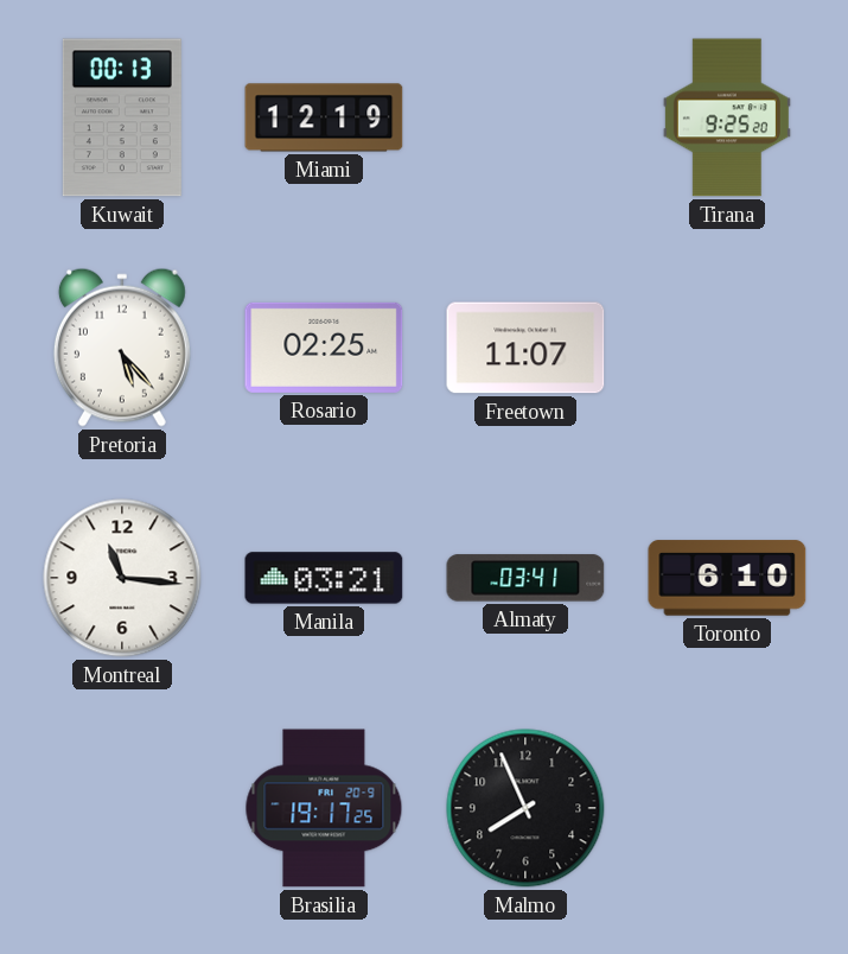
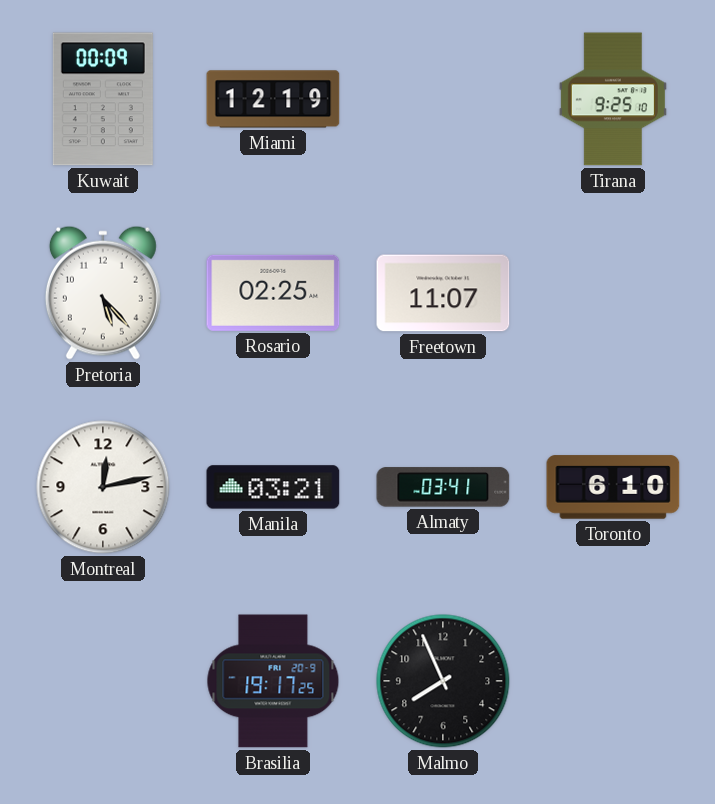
Kuwait: 00:13 -> 00:09
Tirana: 9:25:20 -> 9:25:10
Montreal: 11:16 -> 12:13
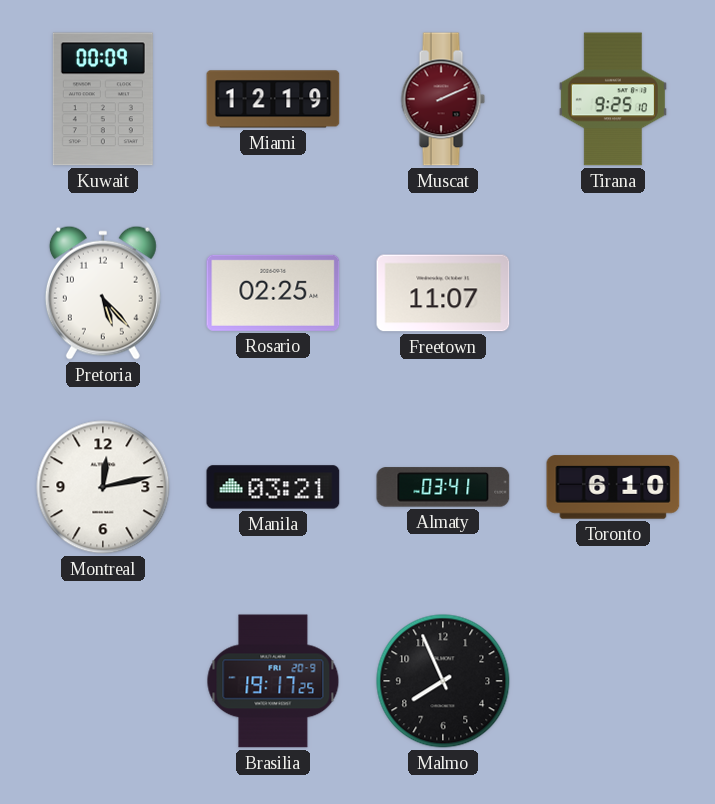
Muscat: none -> 2:11
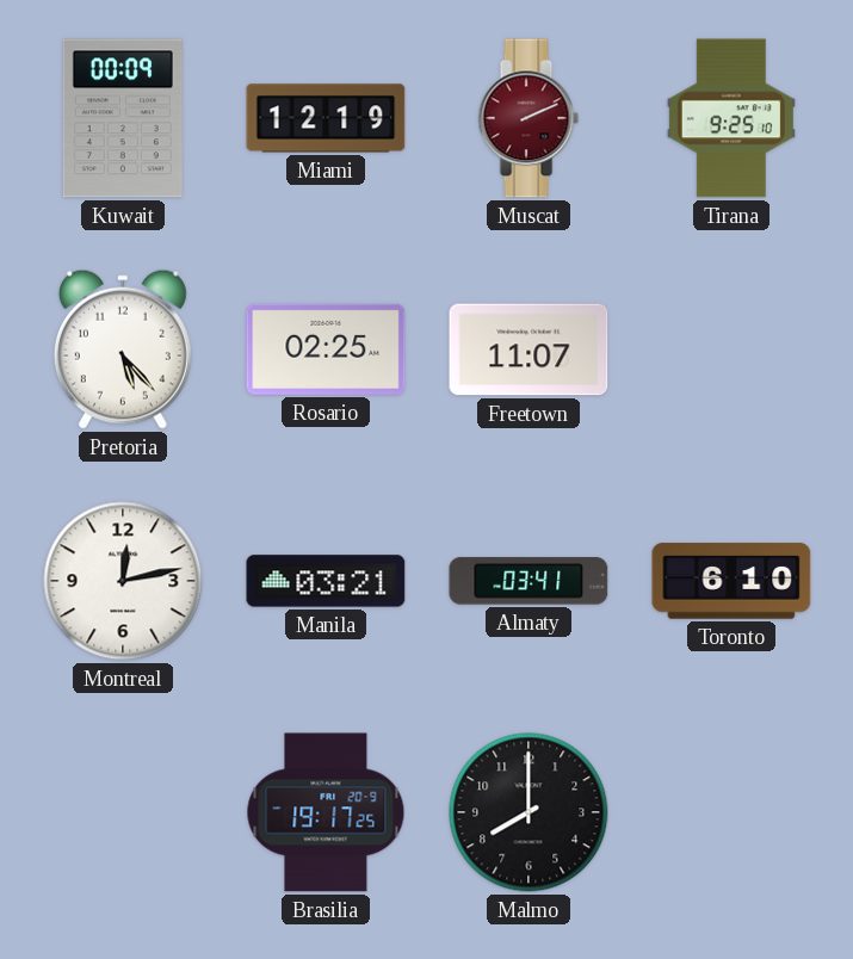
Malmo: 7:56 -> 8:00
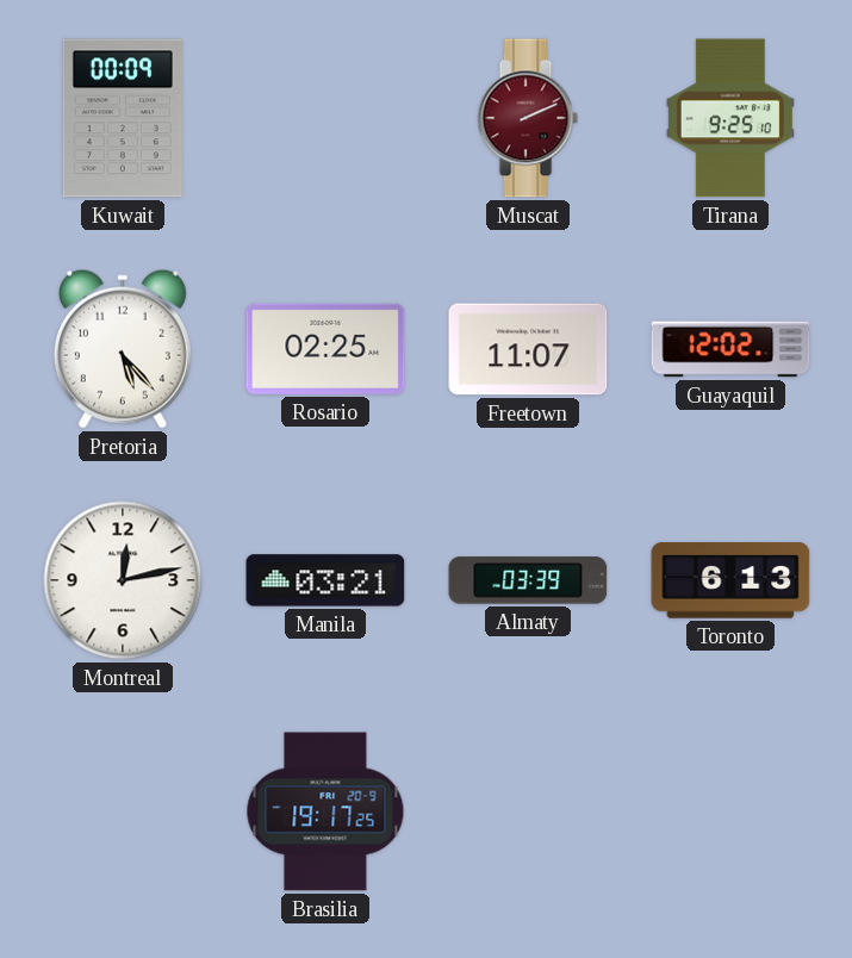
Miami: 12:19 -> none
Guayaquil: none -> 12:02
Almaty: 03:41 -> 03:39
Toronto: 6:10 -> 6:13
Malmo: 8:00 -> none
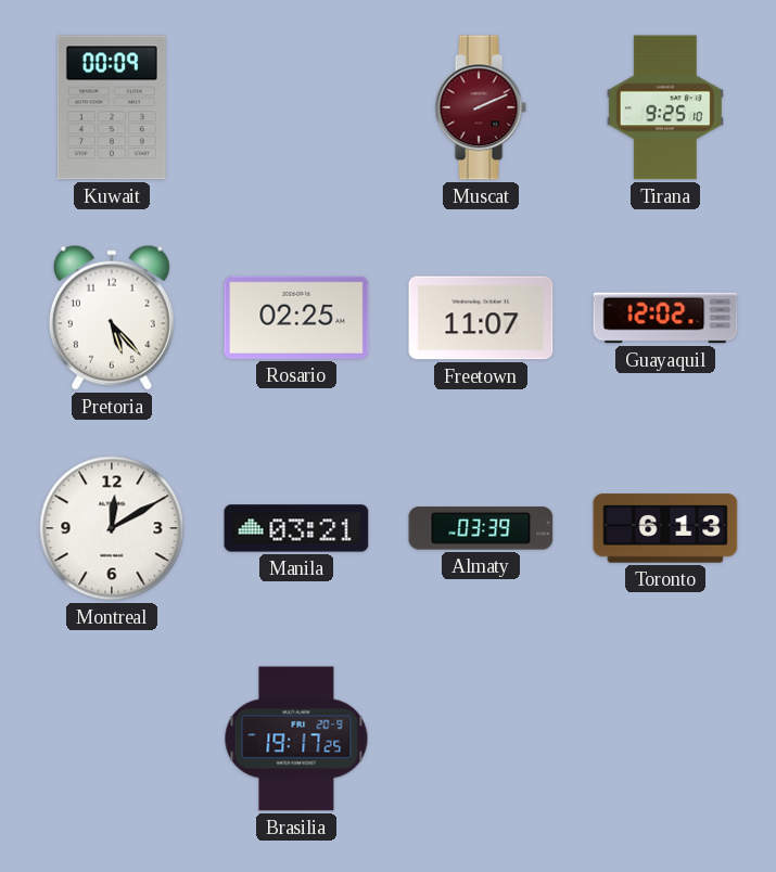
Montreal: 12:13 -> 12:10
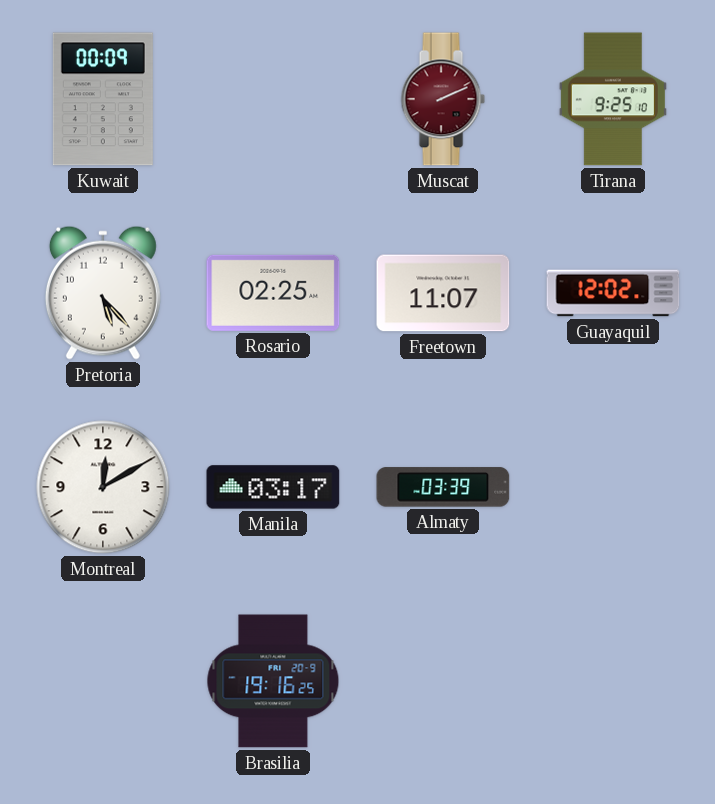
Manila: 03:21 -> 03:17
Toronto: 6:13 -> none
Brasilia: 19:17 -> 19:16
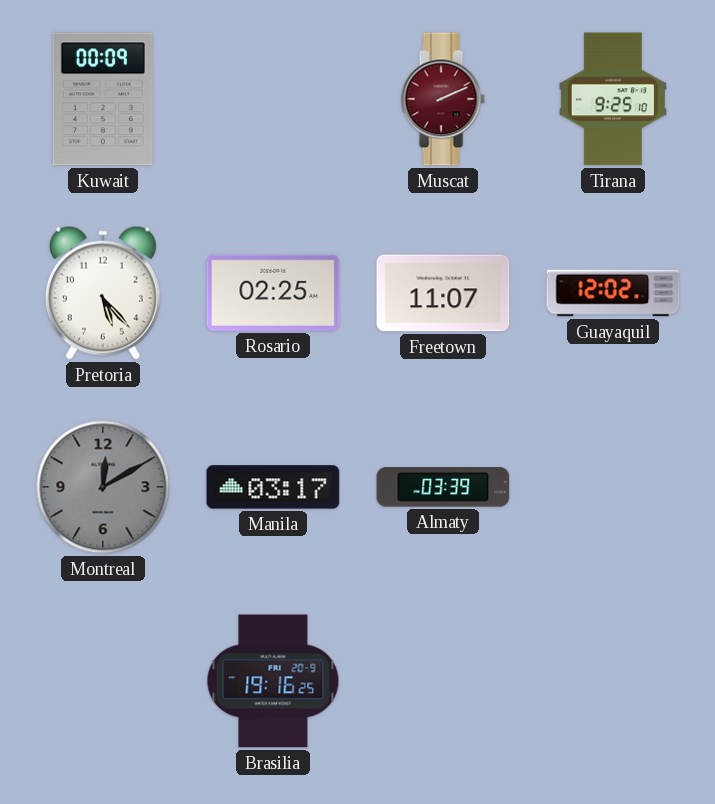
Montreal dial: white -> grey
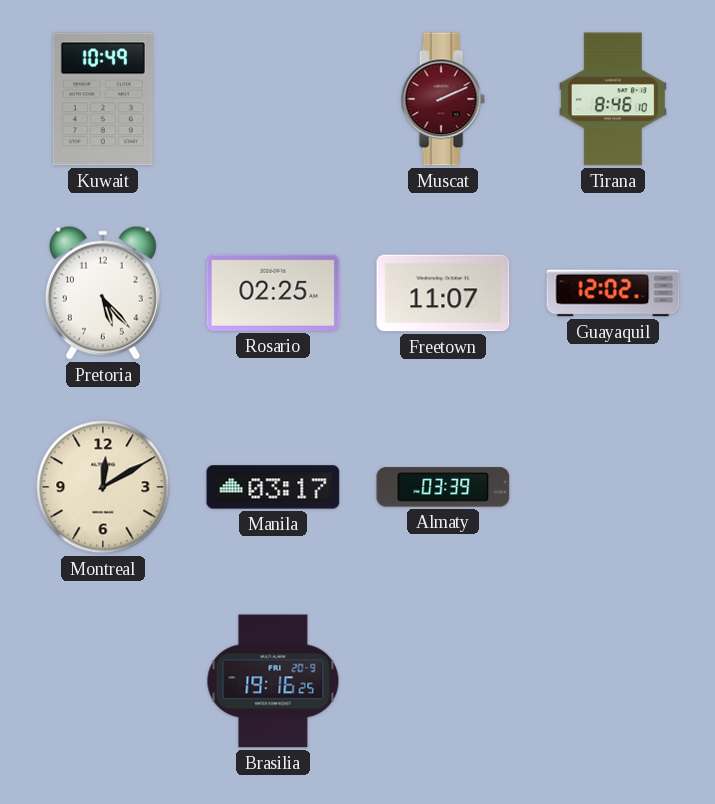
Kuwait: 00:09 -> 10:49
Tirana: 9:25 -> 8:46
Montreal dial: grey -> cream
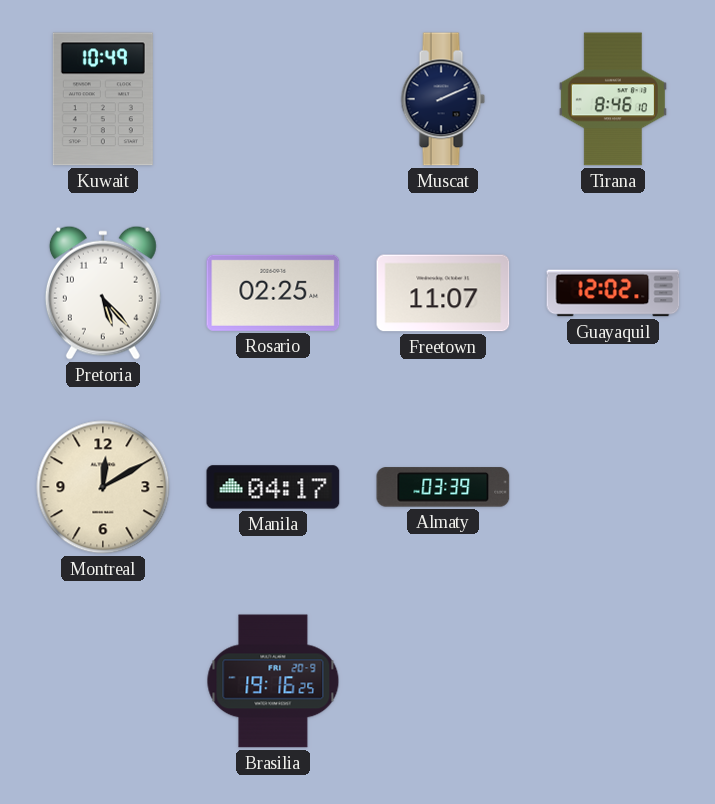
Muscat dial: burgundy -> navy
Manila: 03:17 -> 04:17
